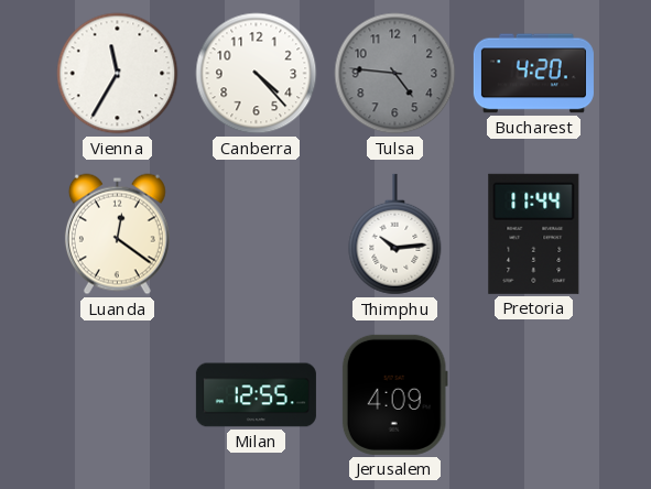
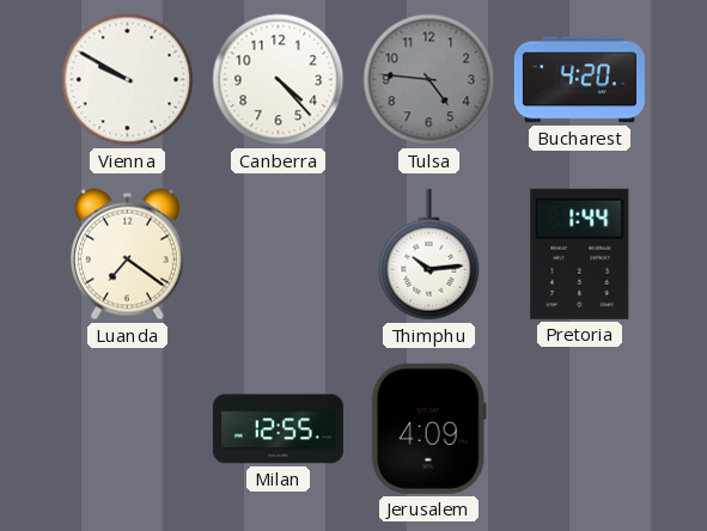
Vienna: 11:35 -> 9:50
Luanda: 12:21 -> 7:21
Pretoria: 11:44 -> 1:44
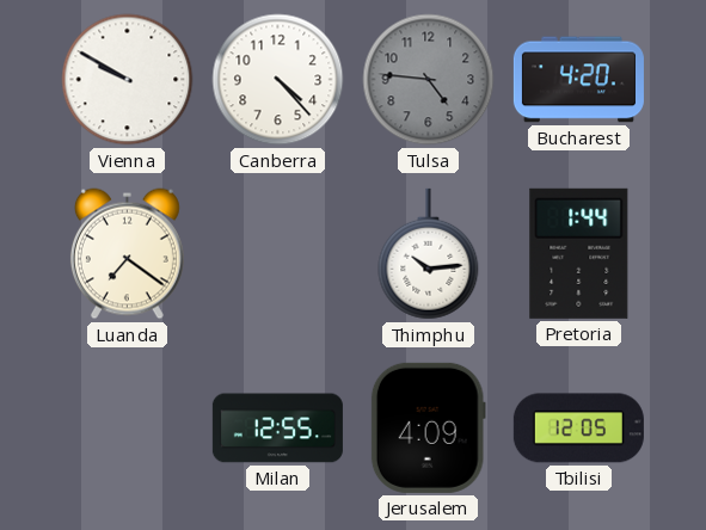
Tbilisi: none -> 12:05
